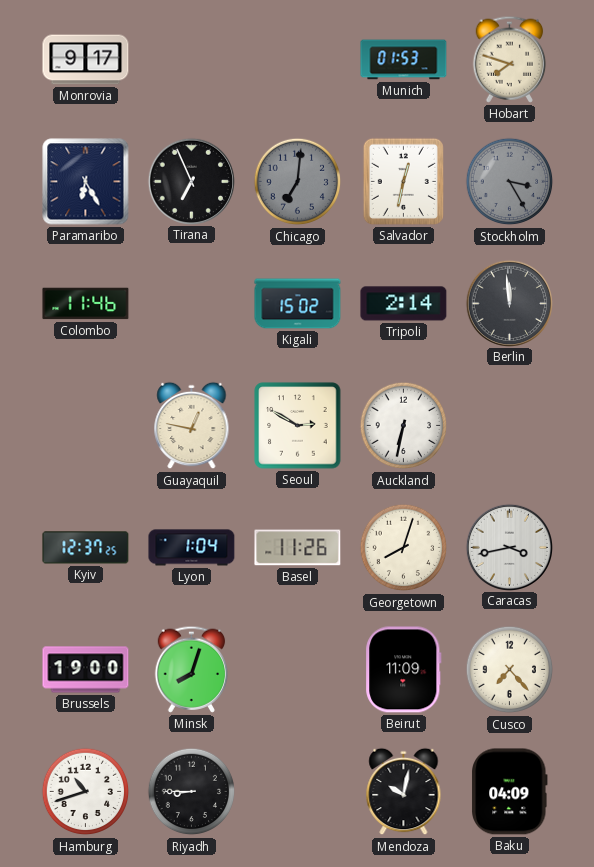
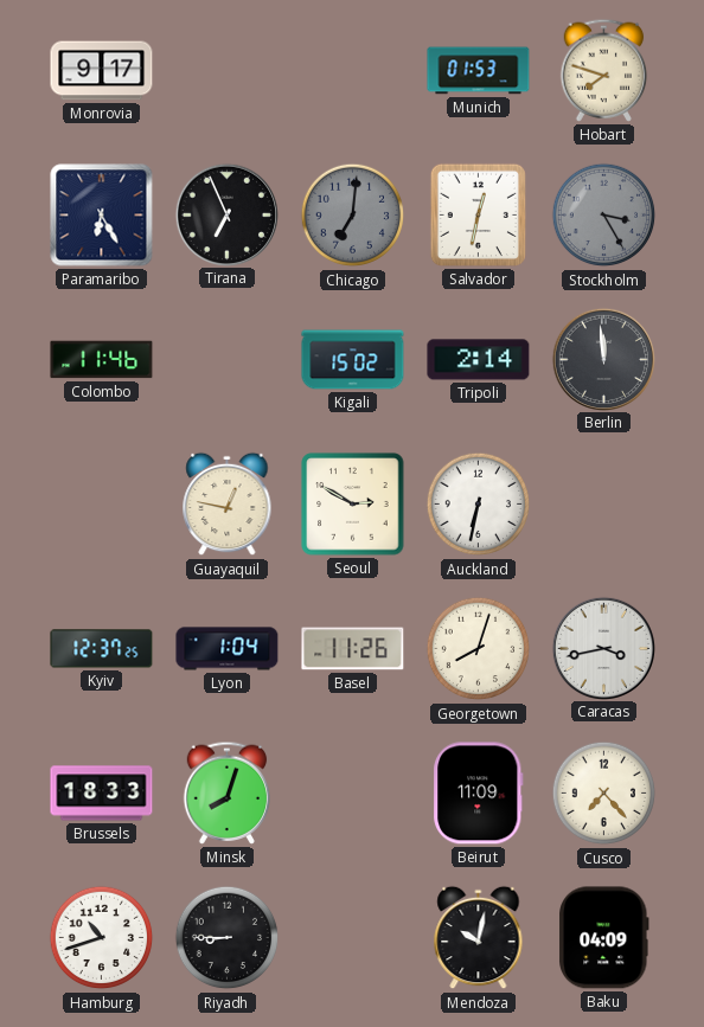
Brussels: 19:00 -> 18:33
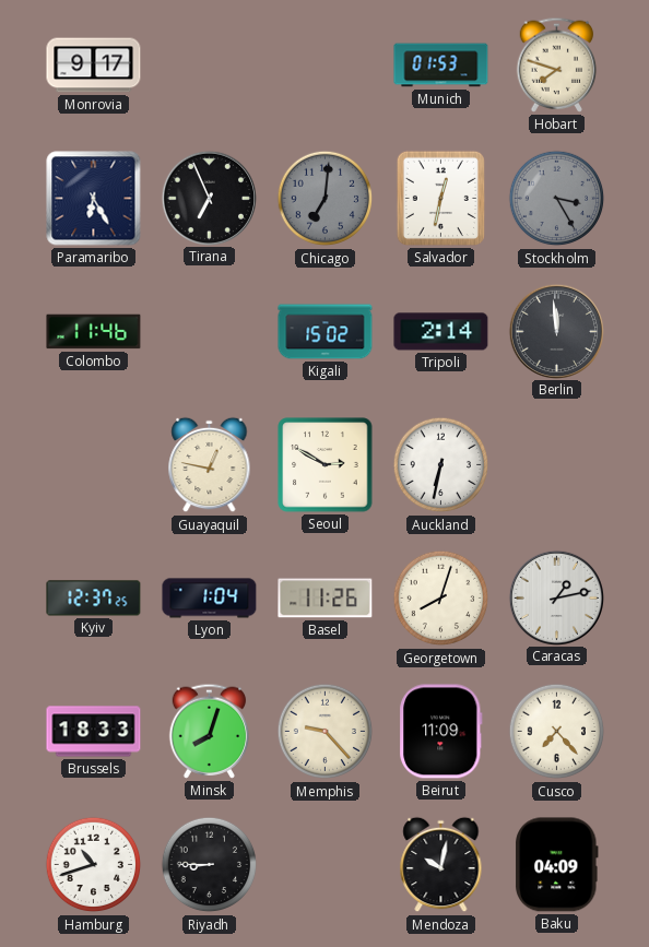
Caracas: 3:43 -> 1:13
Memphis: none -> 9:23
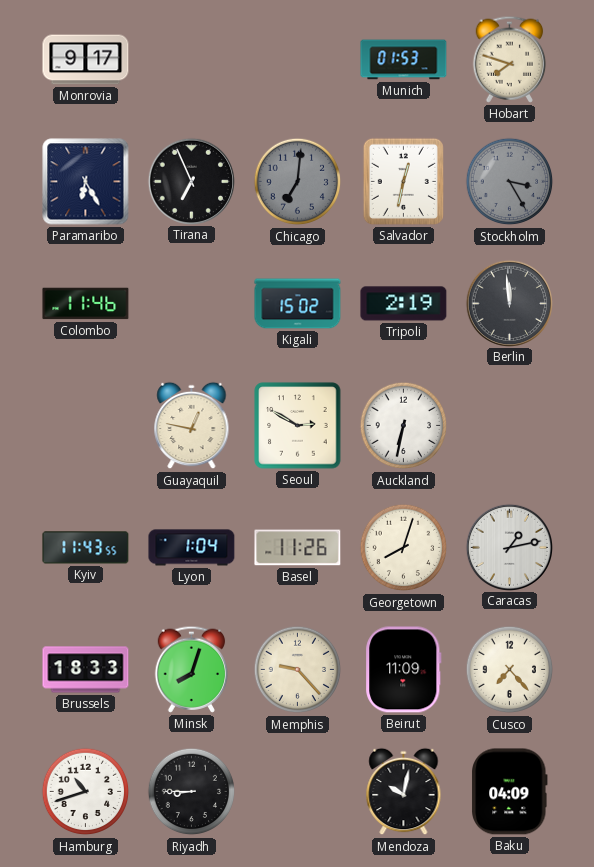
Tripoli: 2:14 -> 2:19
Kyiv: 12:37 -> 11:43
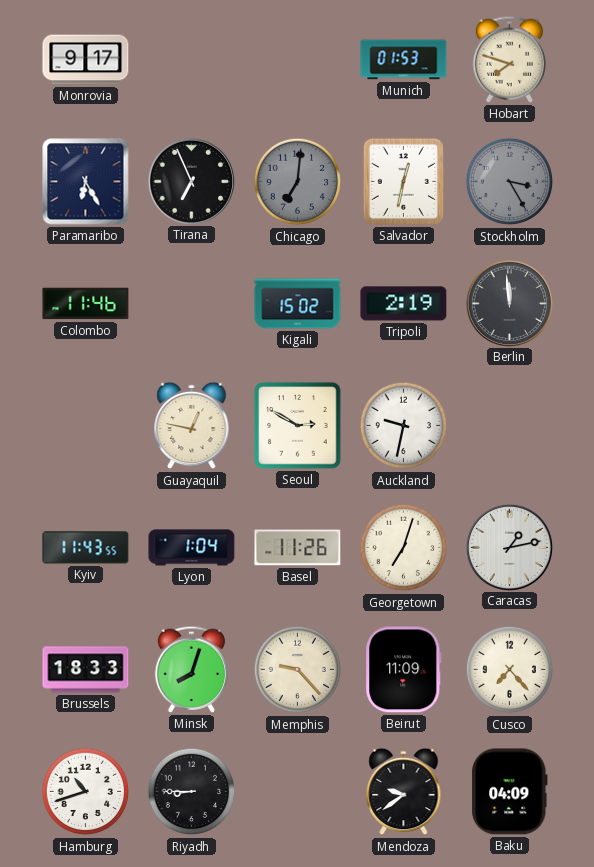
Auckland: 6:32 -> 9:32
Georgetown: 8:03 -> 7:03
Mendoza: 10:02 -> 9:39
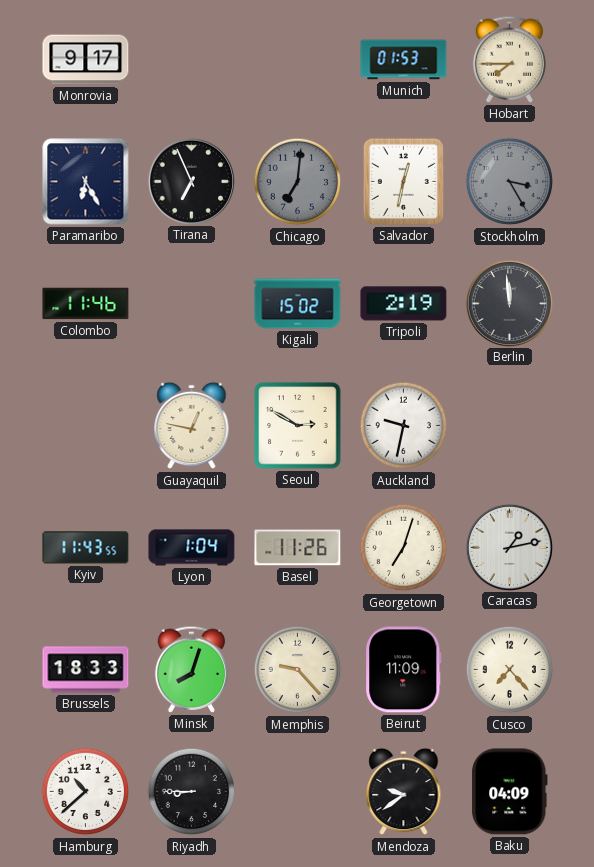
Hobart: 7:48 -> 7:45
Hamburg: 10:42 -> 10:38
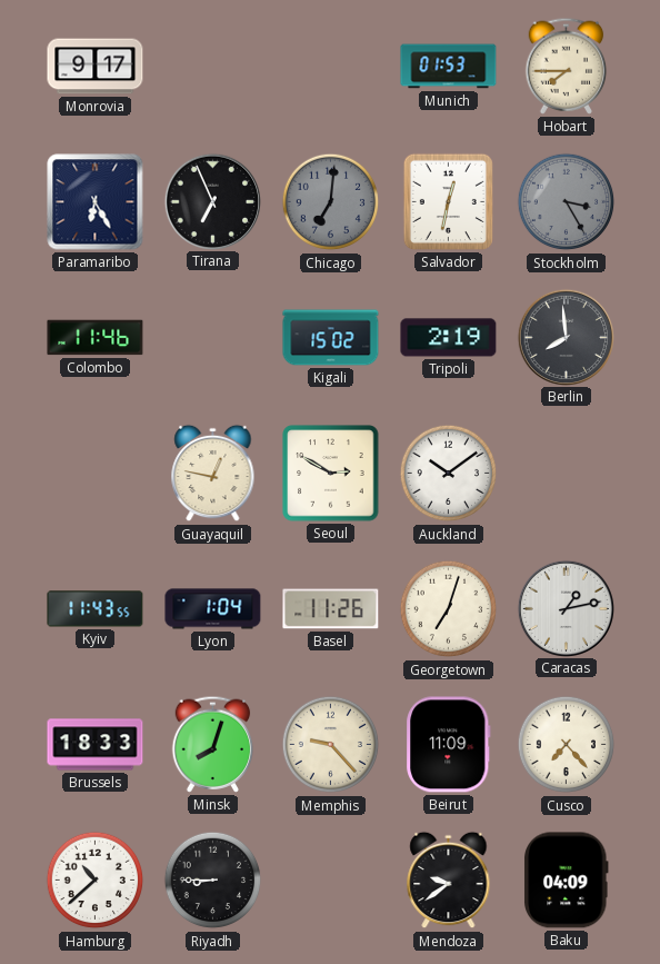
Berlin: 11:59 -> 7:59
Auckland: 9:32 -> 10:09
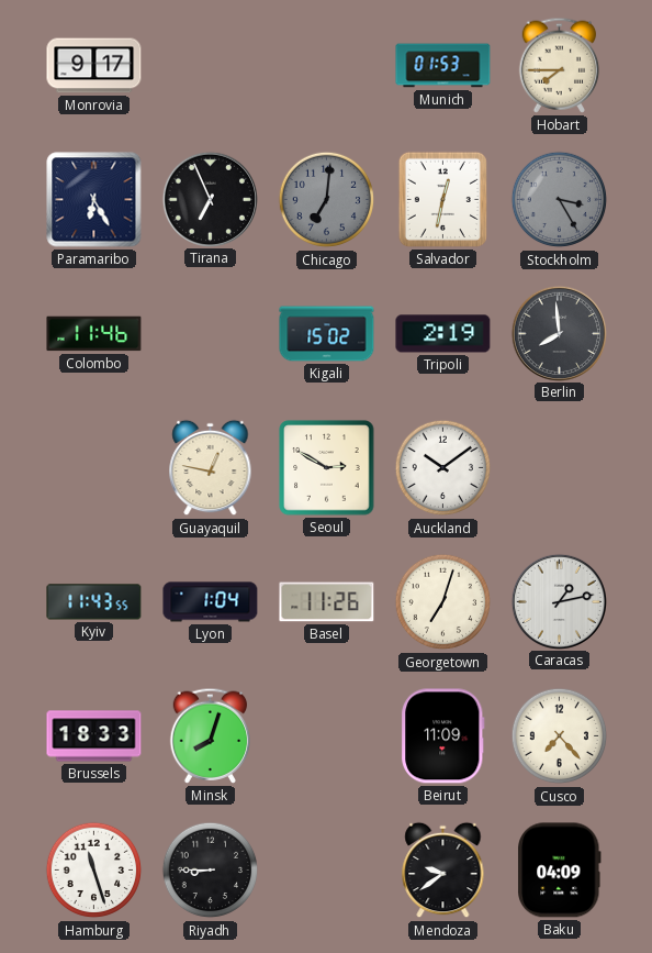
Memphis: 9:23 -> none
Hamburg: 10:38 -> 11:27
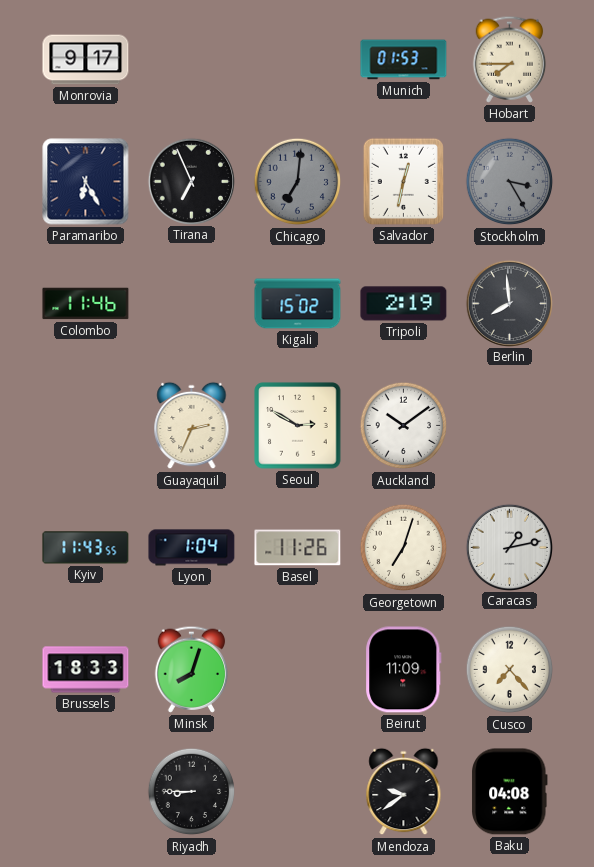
Guayaquil: 12:47 -> 2:34
Hamburg: 11:27 -> none
Baku: 04:09 -> 04:08
